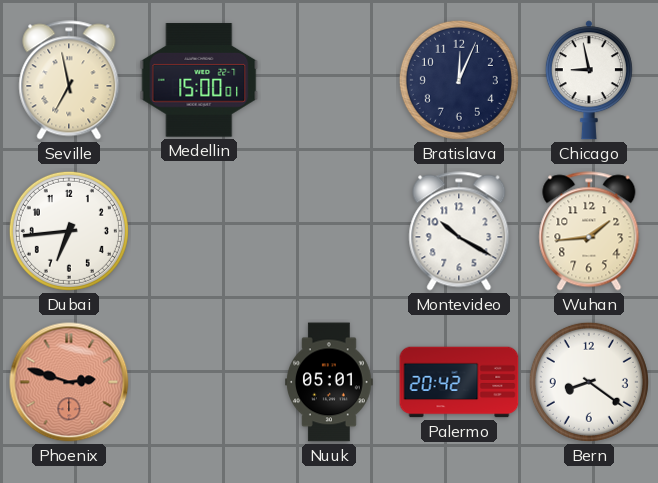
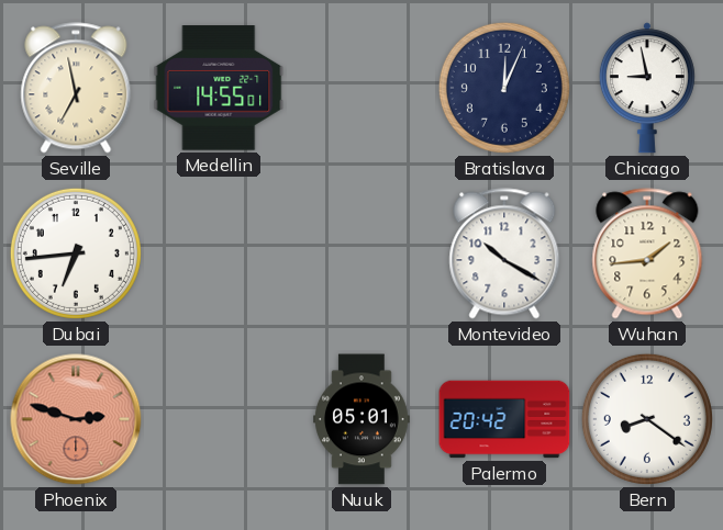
Medellin: 15:00 -> 14:55
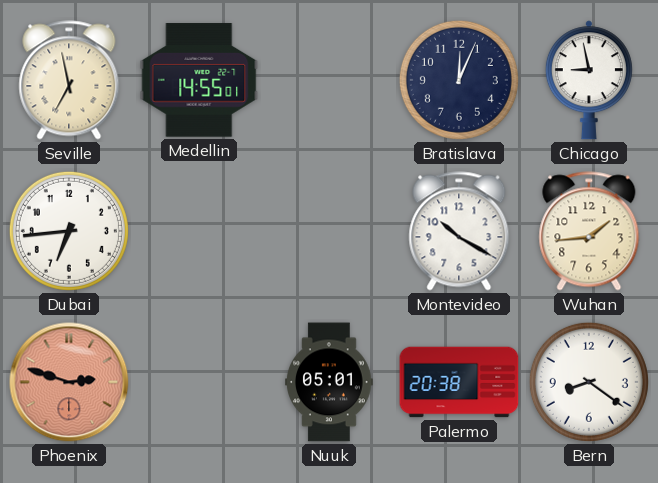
Palermo: 20:42 -> 20:38
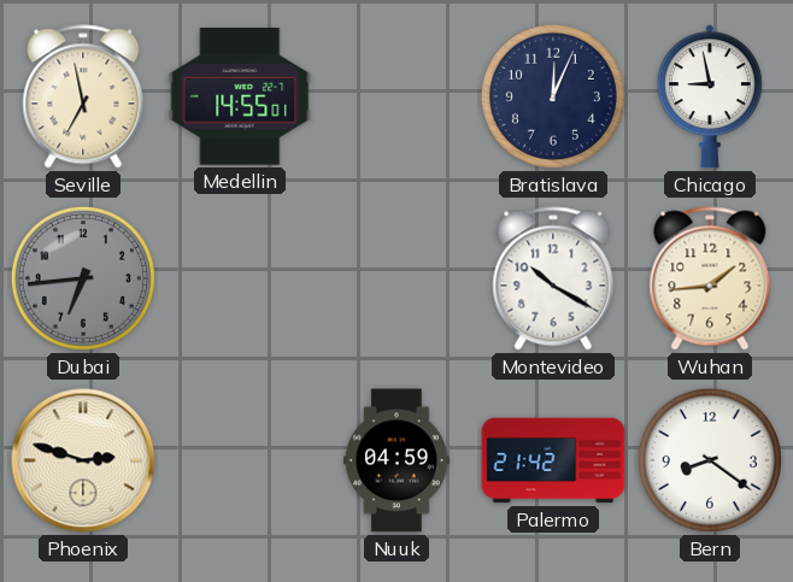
Dubai dial: white -> grey
Phoenix dial: salmon -> cream
Nuuk: 05:01 -> 04:59
Palermo: 20:38 -> 21:42
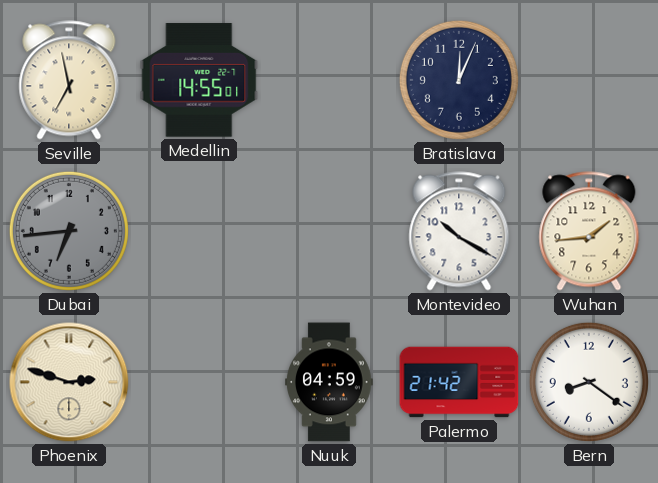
Chicago: 8:58 -> none
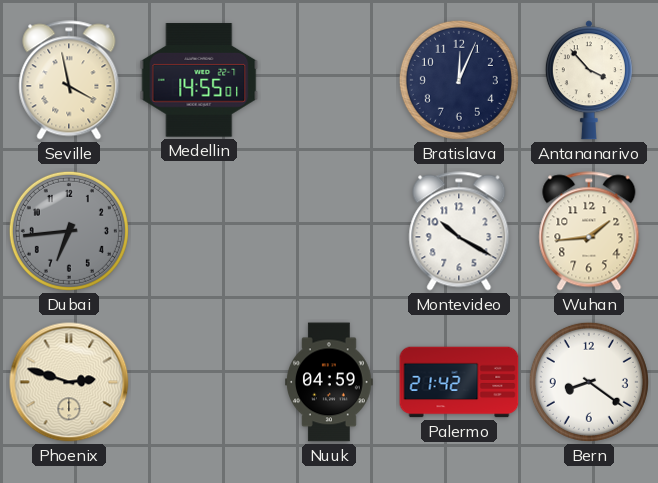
Seville: 6:58 -> 3:58
Antananarivo: none -> 3:53
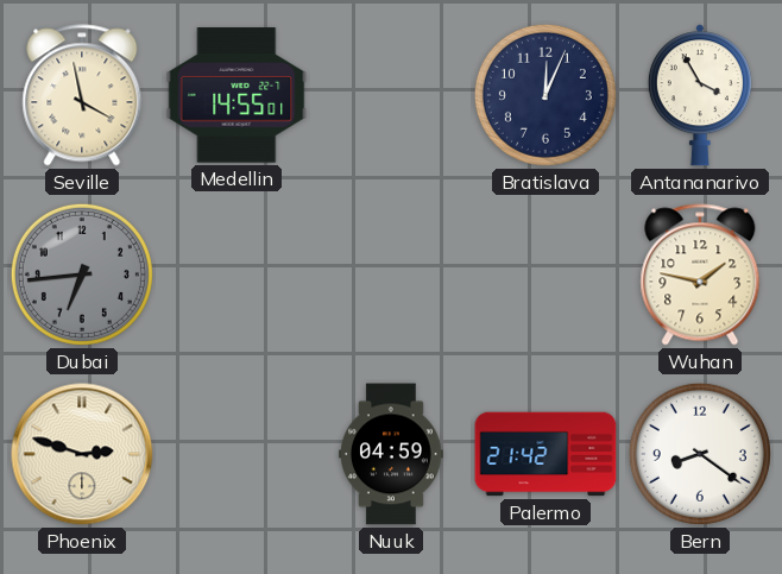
Antananarivo: 3:53 -> 3:55
Montevideo: 10:20 -> none
Wuhan: 1:44 -> 1:47
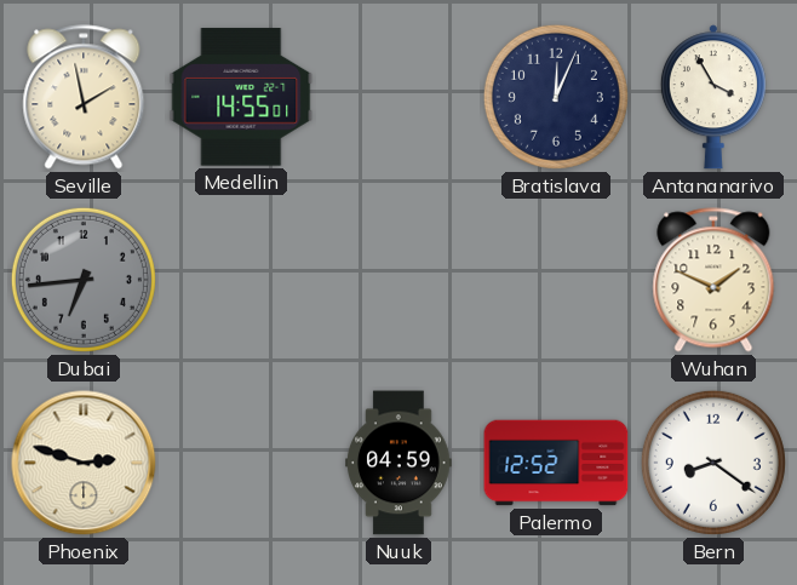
Seville: 3:58 -> 1:58
Wuhan: 1:47 -> 1:49
Palermo: 21:42 -> 12:52
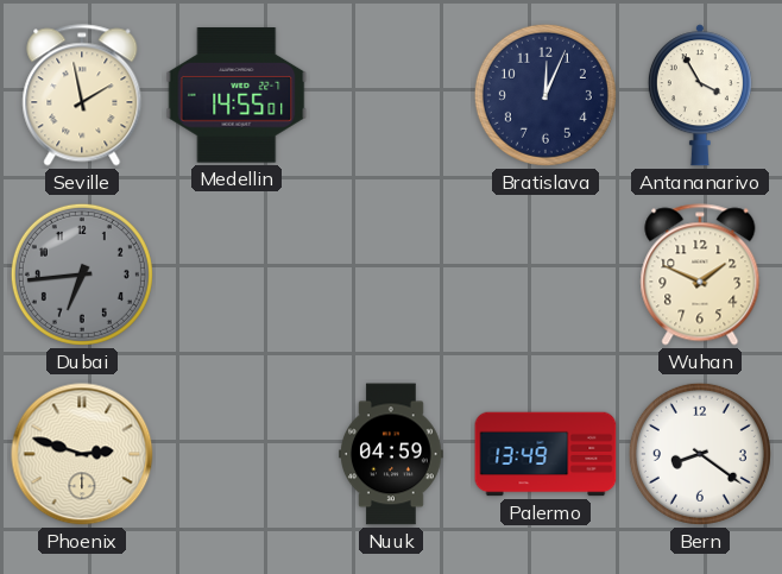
Palermo: 12:52 -> 13:49
